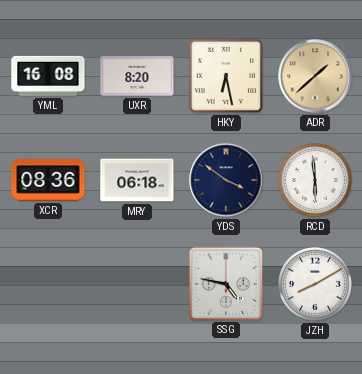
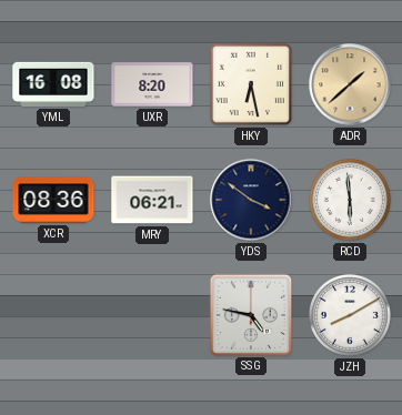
MRY: 06:18 -> 06:21
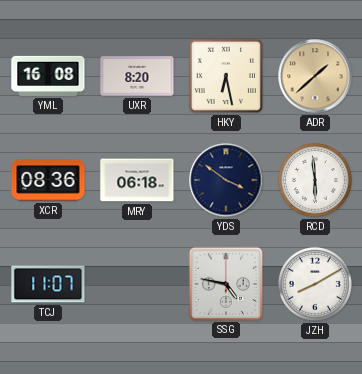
MRY: 06:21 -> 06:18
TCJ: none -> 11:07
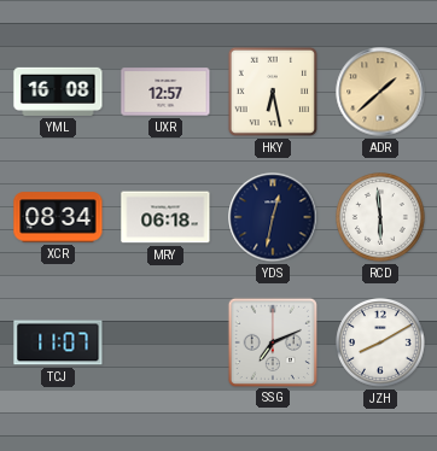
UXR: 8:20 -> 12:57
XCR: 08:36 -> 08:34
YDS: 3:51 -> 12:32
SSG: 4:47 -> 7:11
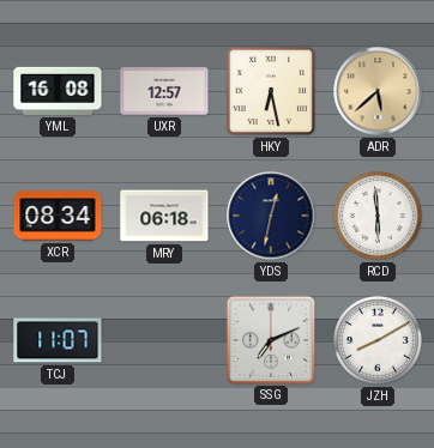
ADR: 1:38 -> 5:38
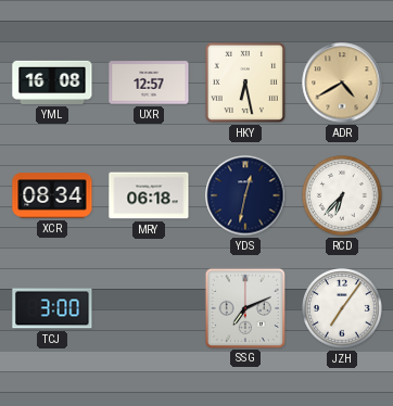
ADR: 5:38 -> 4:40
RCD: 5:59 -> 6:37
TCJ: 11:07 -> 3:00
JZH: 8:10 -> 7:06
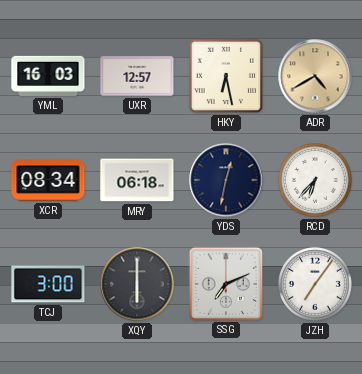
YML: 16:08 -> 16:03
XQY: none -> 6:00
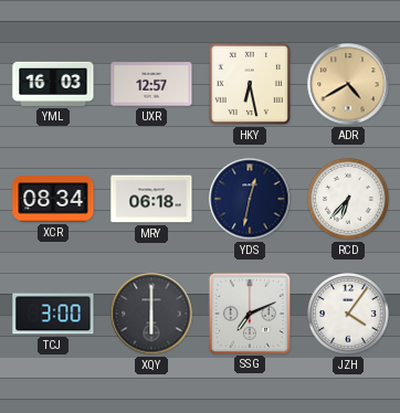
JZH: 7:06 -> 4:06
